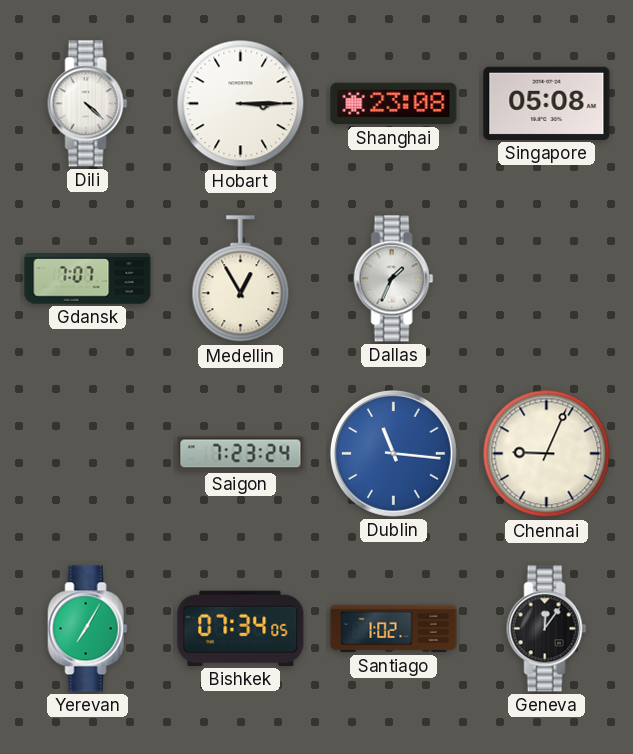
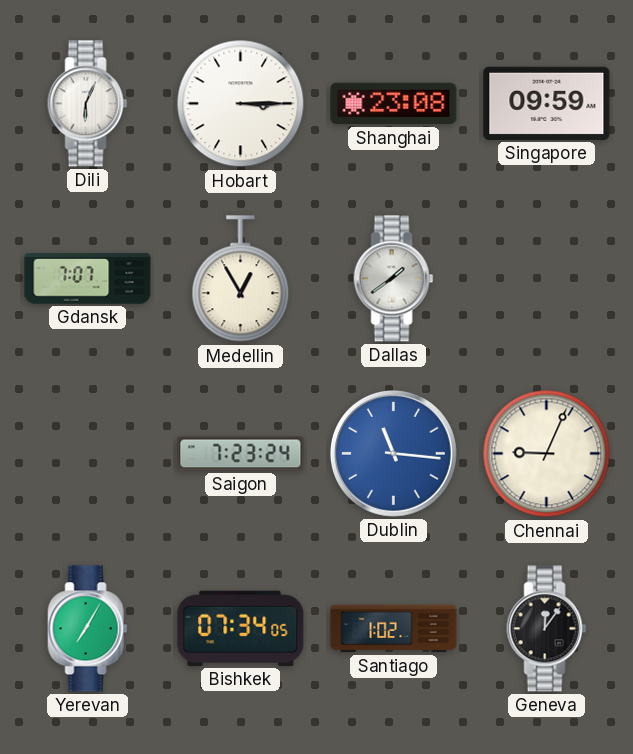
Dili: 4:22 -> 6:04
Singapore: 05:08 -> 09:59
Dallas: 1:34 -> 1:39
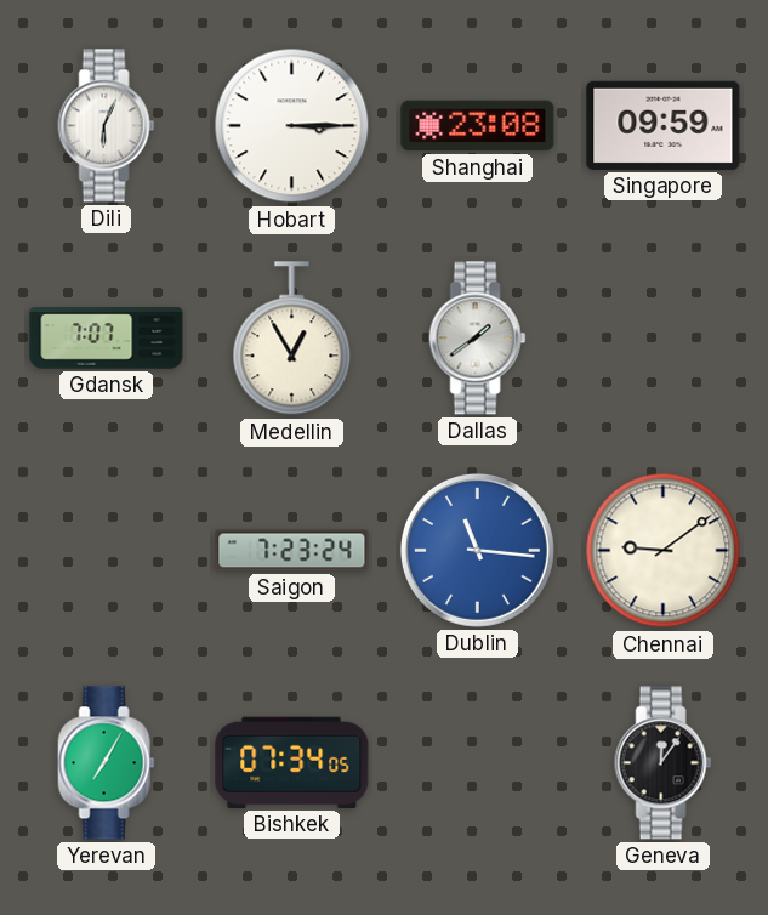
Chennai: 9:04 -> 9:09
Santiago: 1:02 -> none
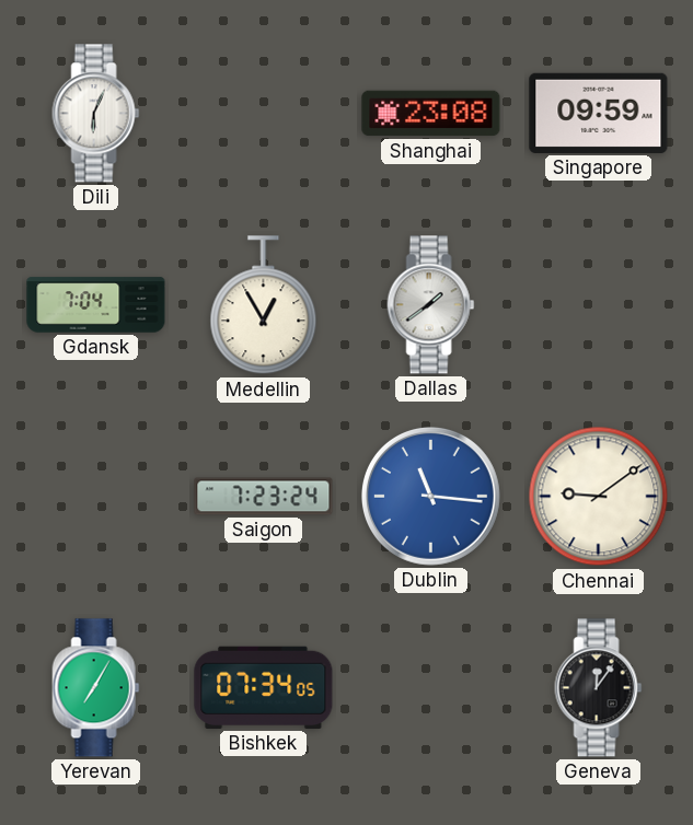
Hobart: 3:15 -> none
Gdansk: 7:07 -> 7:04
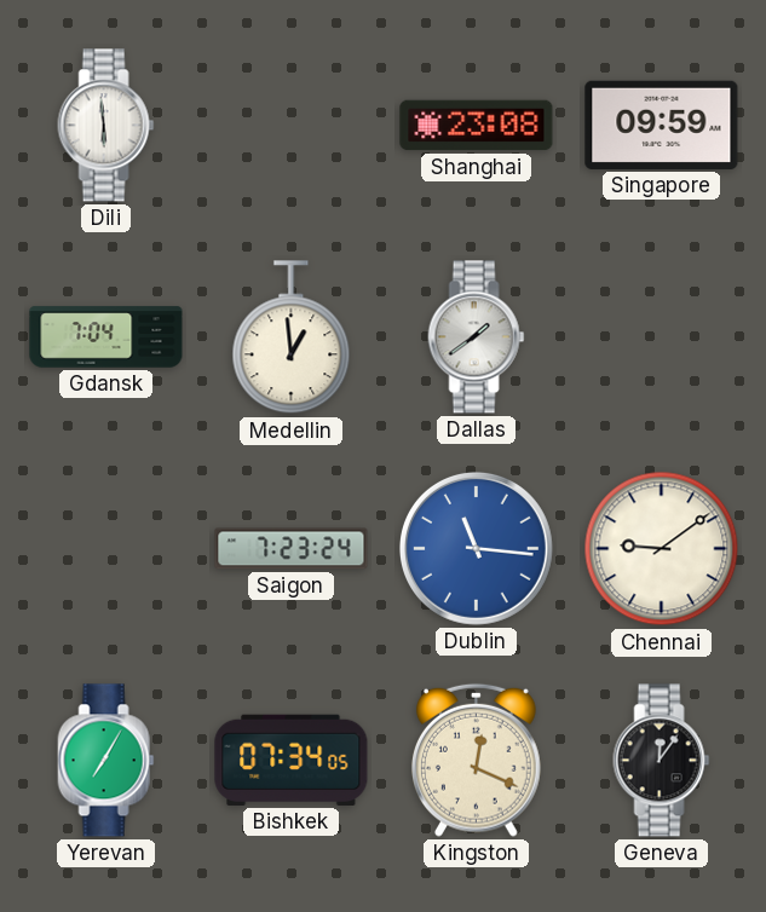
Dili: 6:04 -> 5:59
Medellin: 12:55 -> 12:59
Kingston: none -> 12:19
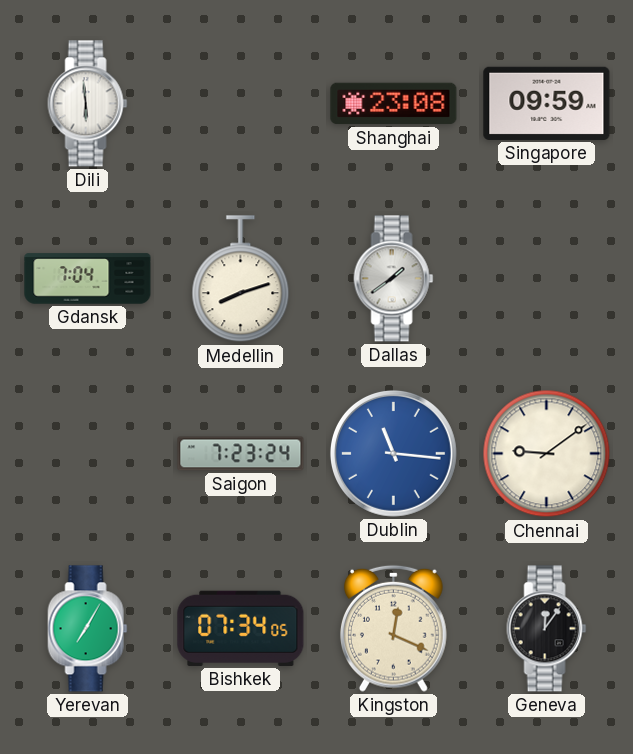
Medellin: 12:59 -> 8:12
